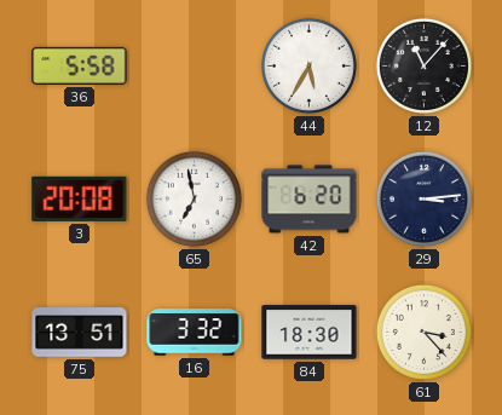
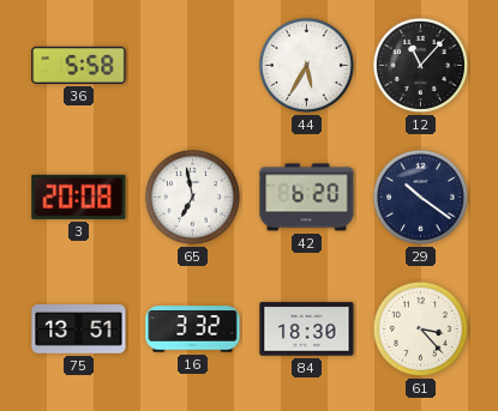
29: 3:14 -> 10:21
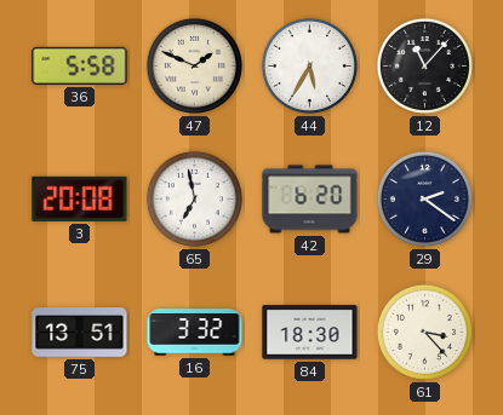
47: none -> 1:49
29: 10:21 -> 2:21
